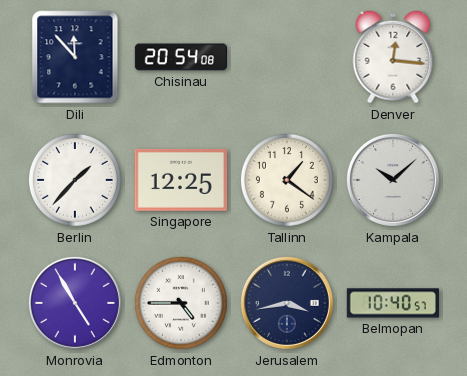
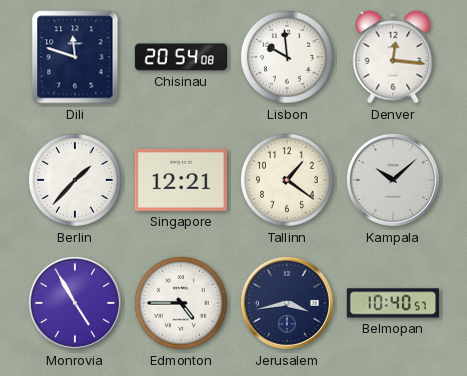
Dili: 11:53 -> 11:48
Lisbon: none -> 9:59
Singapore: 12:25 -> 12:21
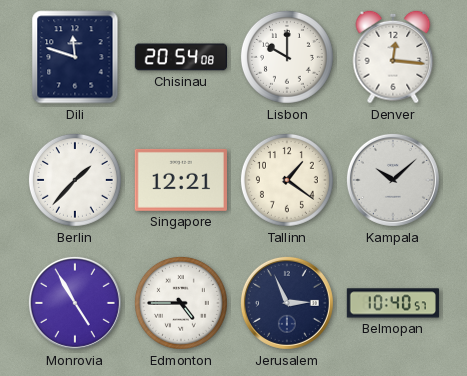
Lisbon: 9:59 -> 10:00
Jerusalem: 3:43 -> 2:56
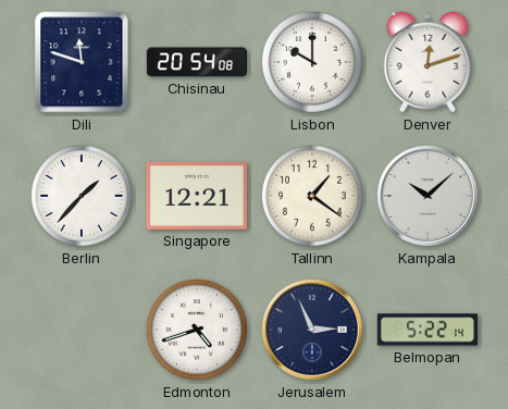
Denver: 12:16 -> 12:12
Monrovia: 4:55 -> none
Edmonton: 4:45 -> 4:42
Belmopan: 10:40 -> 5:22
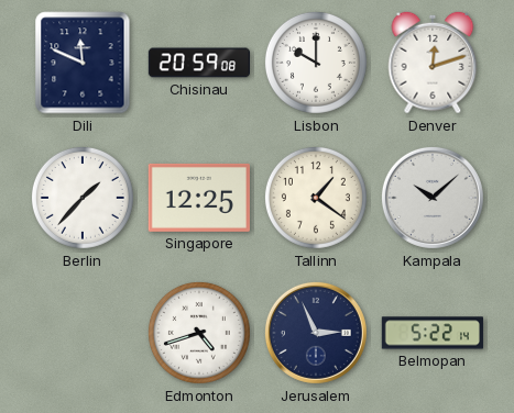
Dili: 11:48 -> 11:49
Chisinau: 20:54 -> 20:59
Singapore: 12:21 -> 12:25
